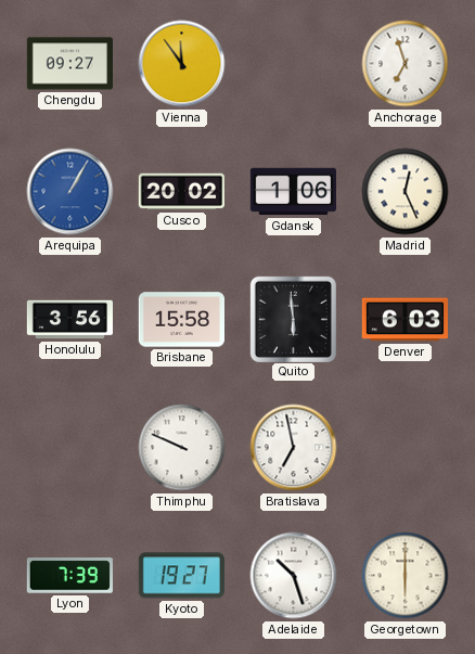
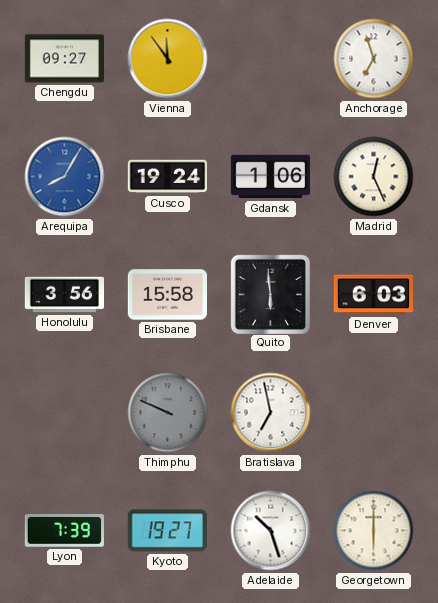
Arequipa: 1:05 -> 8:05
Cusco: 20:02 -> 19:24
Thimphu dial: white -> grey
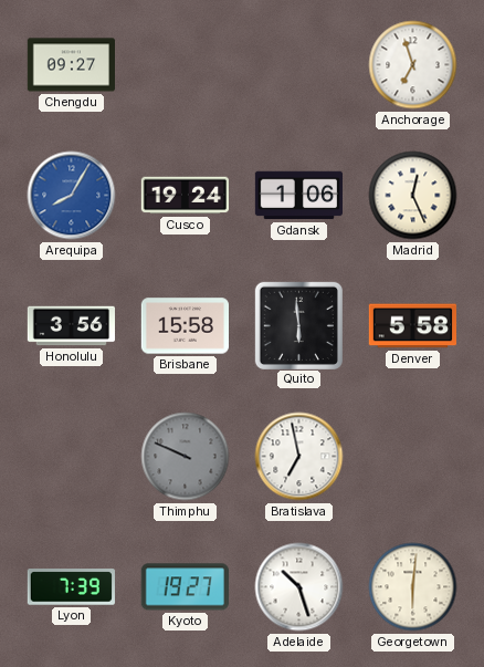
Vienna: 11:54 -> none
Denver: 6:03 -> 5:58
Georgetown: 6:00 -> 6:01
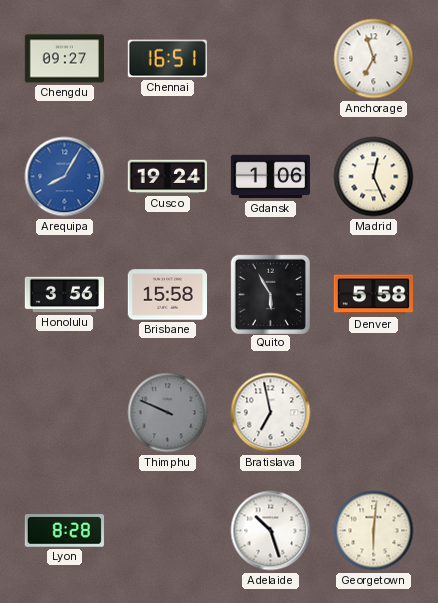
Chennai: none -> 16:51
Quito: 5:59 -> 5:55
Lyon: 7:39 -> 8:28
Kyoto: 19:27 -> none
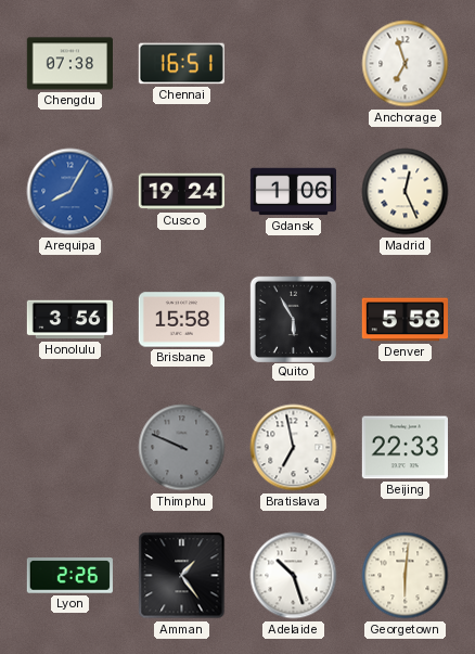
Chengdu: 09:27 -> 07:38
Beijing: none -> 22:33
Lyon: 8:28 -> 2:26
Amman: none -> 1:24
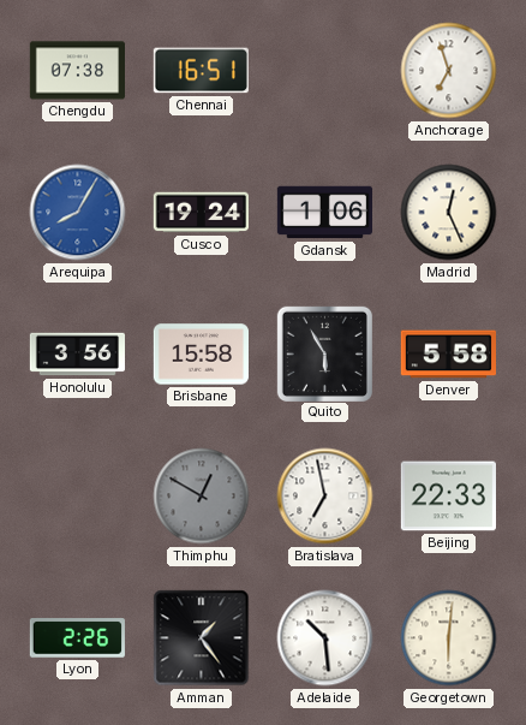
Thimphu: 9:49 -> 12:50
Adelaide: 10:27 -> 10:29
